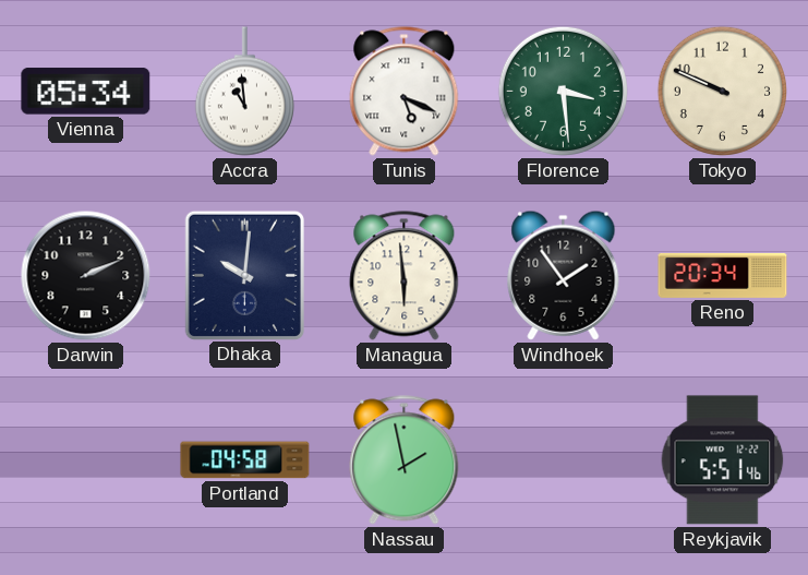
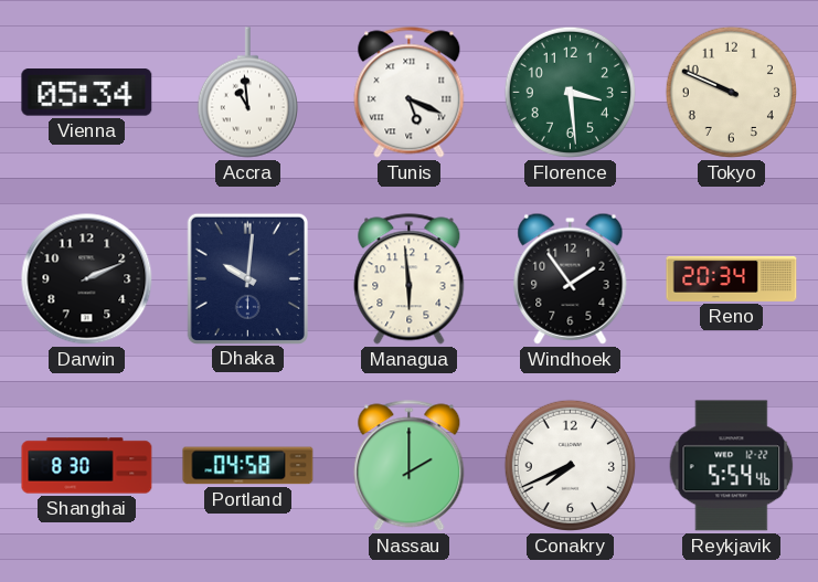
Shanghai: none -> 8:30
Nassau: 1:58 -> 2:00
Conakry: none -> 7:41
Reykjavik: 5:51 -> 5:54
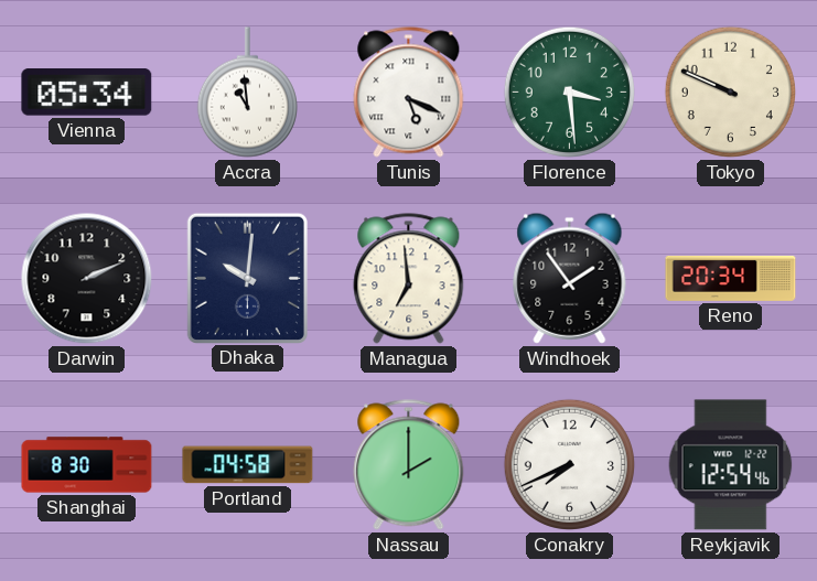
Managua: 5:59 -> 6:59
Reykjavik: 5:54 -> 12:54
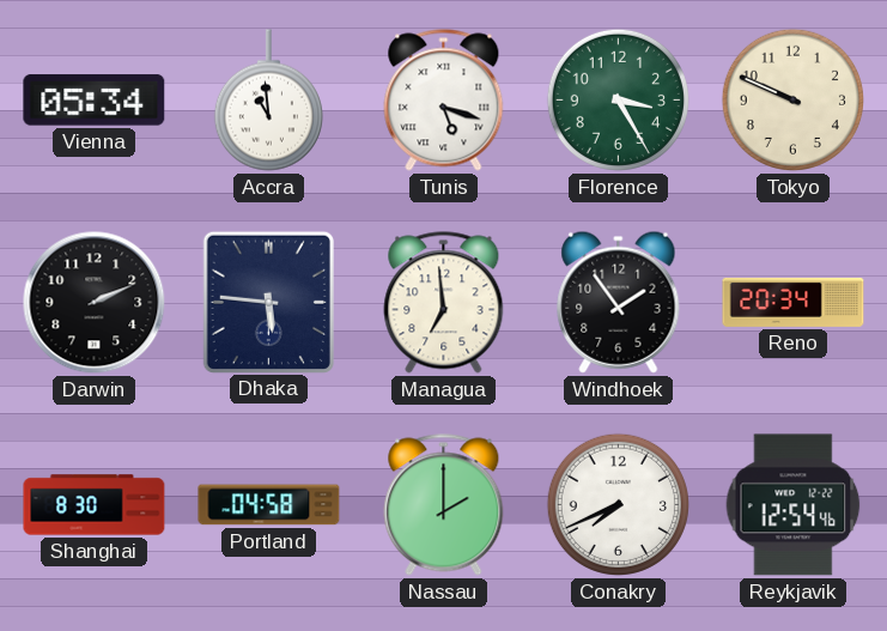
Tunis: 5:19 -> 5:18
Florence: 3:29 -> 3:25
Dhaka: 10:01 -> 5:46
